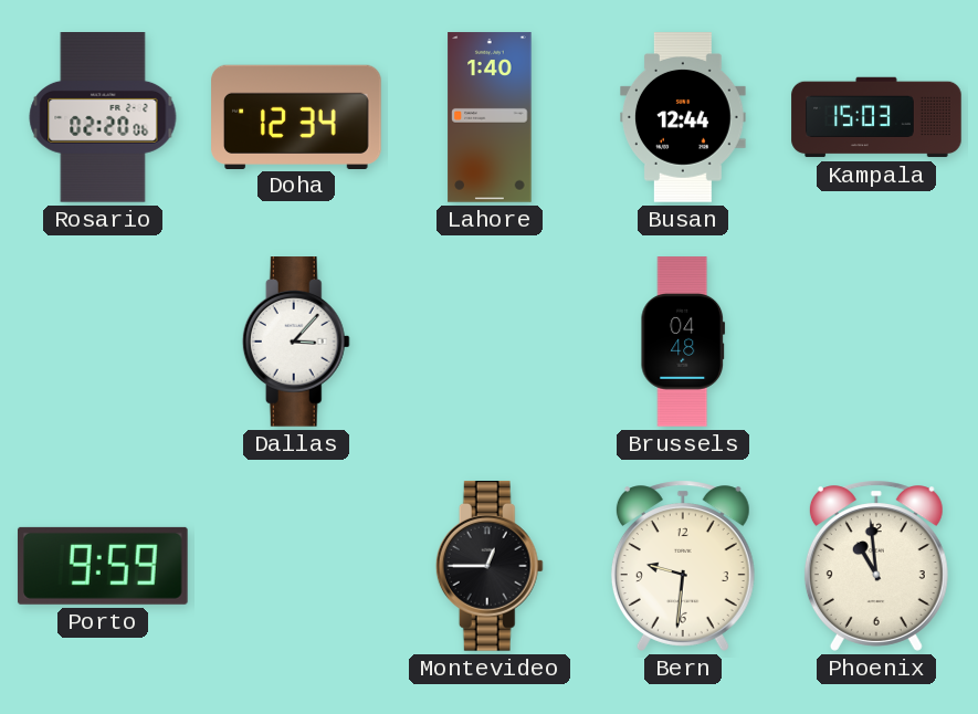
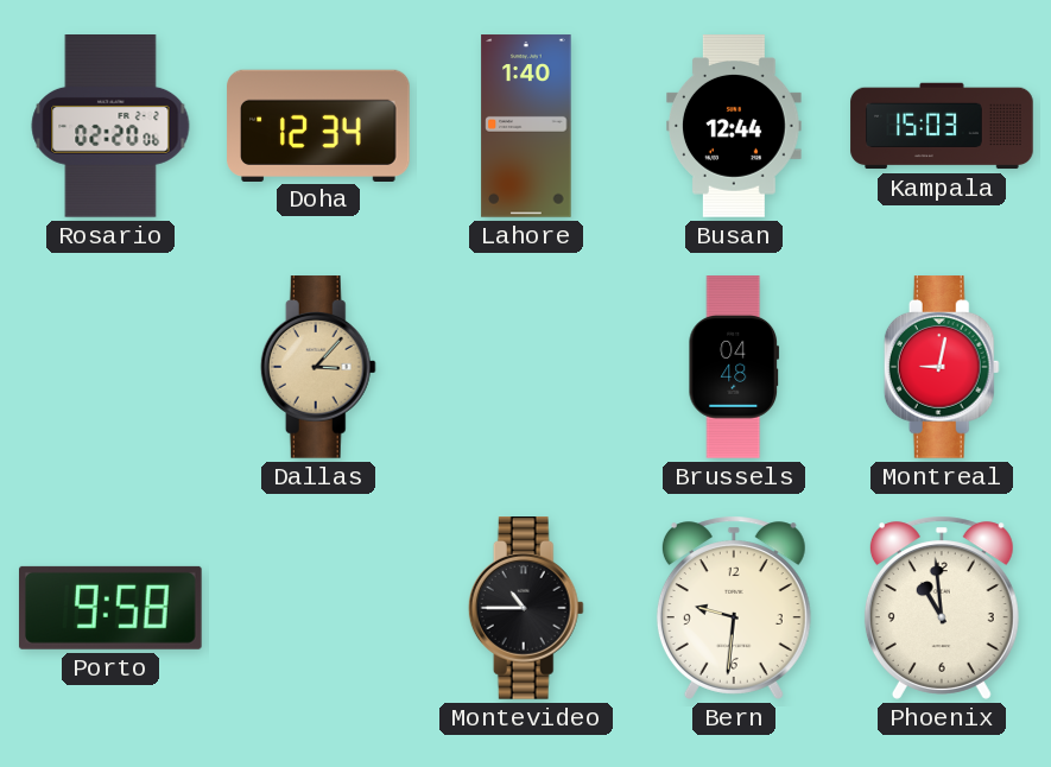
Dallas dial: white -> champagne
Montreal: none -> 9:02
Porto: 9:59 -> 9:58
Montevideo: 12:45 -> 10:45
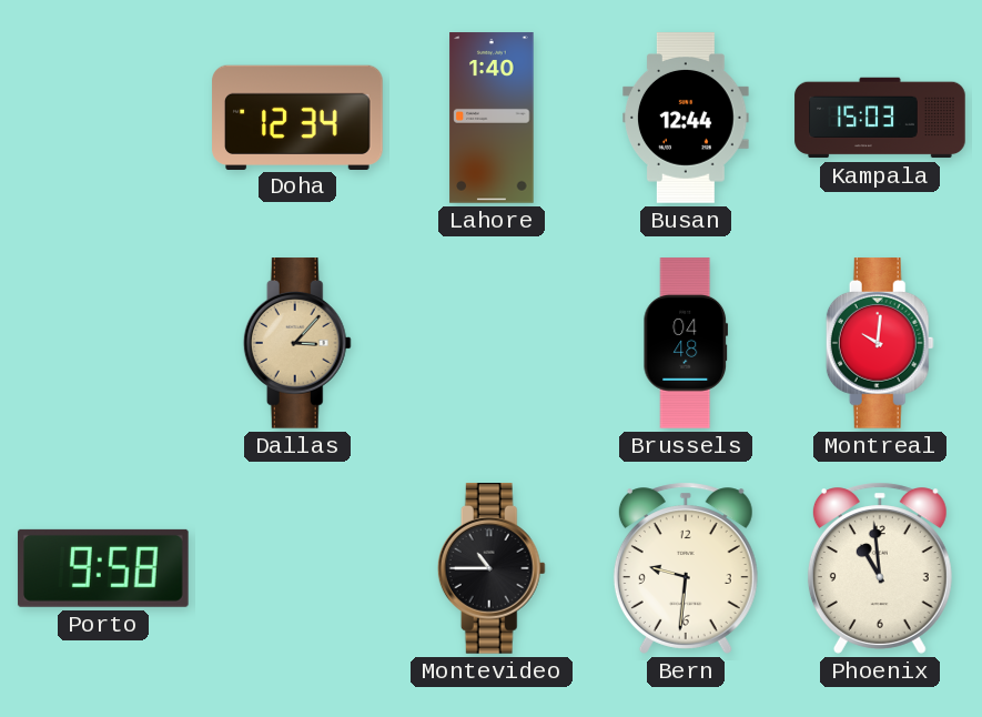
Rosario: 02:20 -> none
Montreal: 9:02 -> 10:01
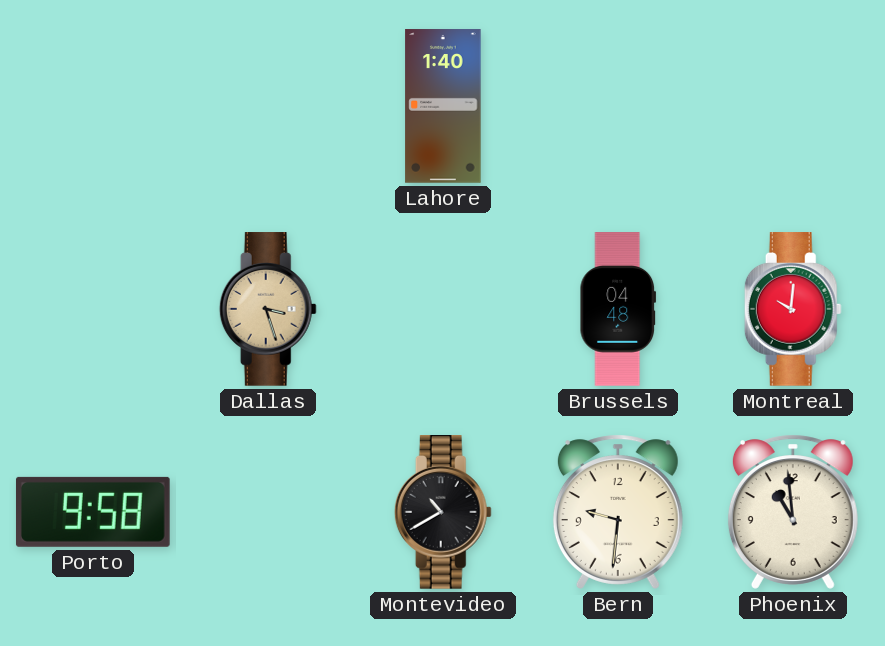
Doha: 12:34 -> none
Busan: 12:44 -> none
Kampala: 15:03 -> none
Dallas: 3:07 -> 3:27
Montevideo: 10:45 -> 10:40
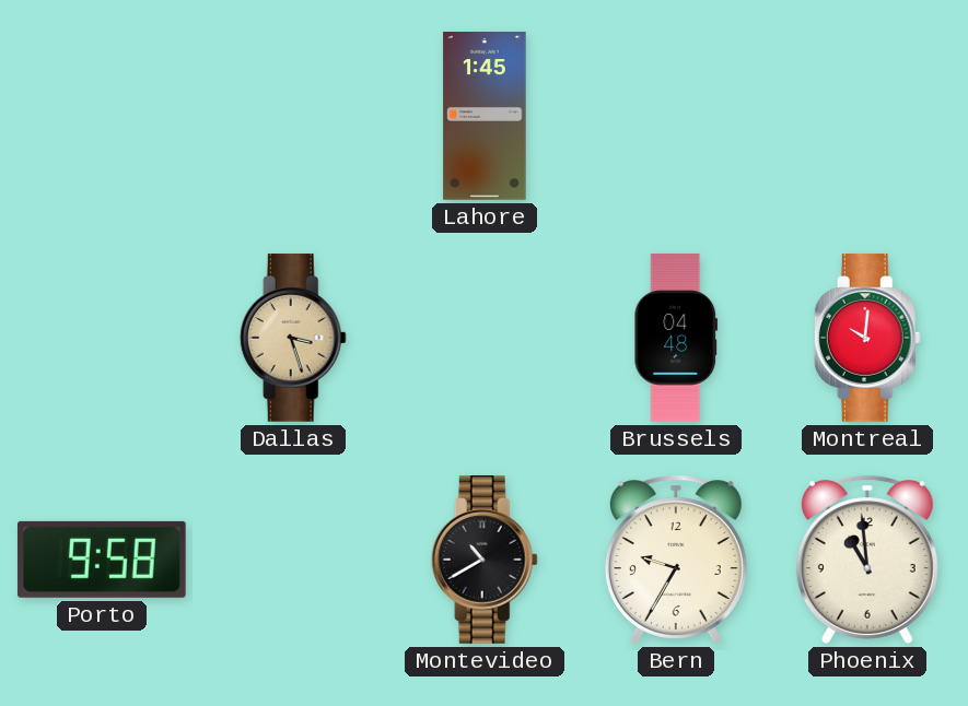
Lahore: 1:40 -> 1:45
Bern: 9:31 -> 9:35
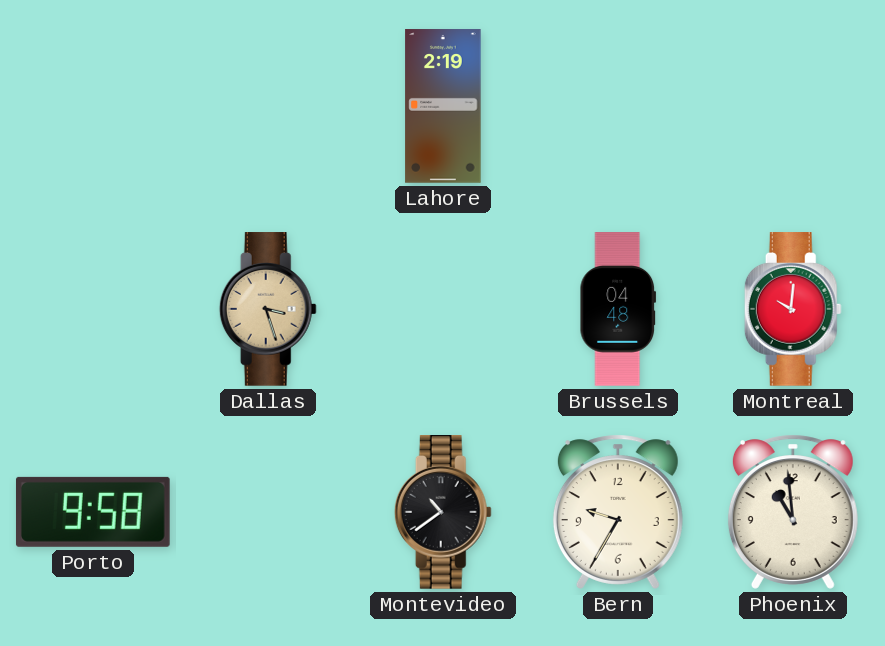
Lahore: 1:45 -> 2:19
Montevideo: 10:40 -> 10:39
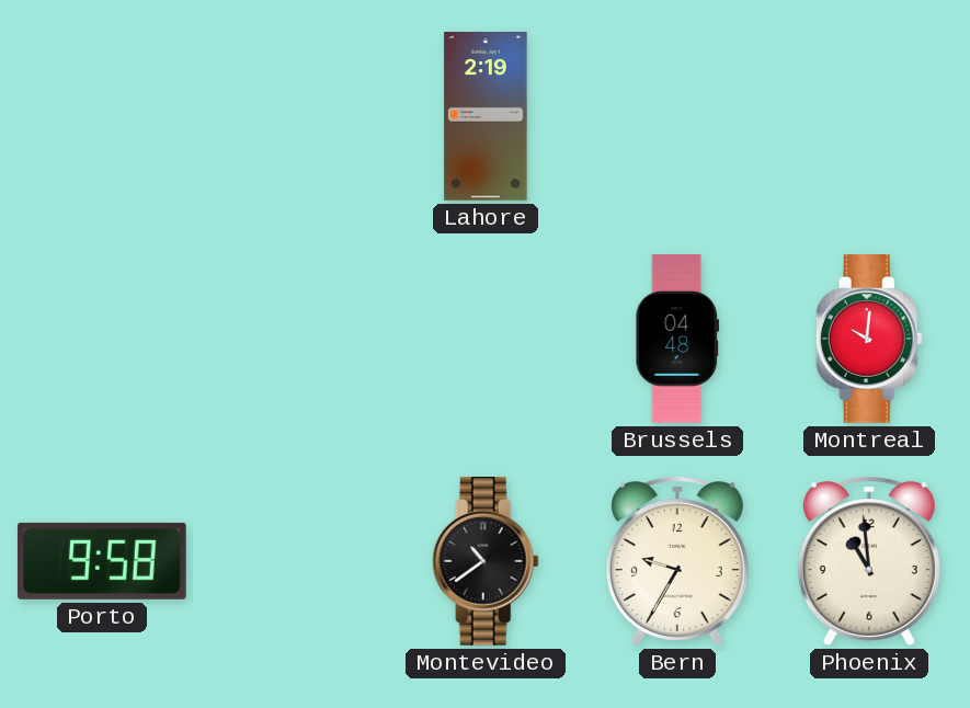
Dallas: 3:27 -> none
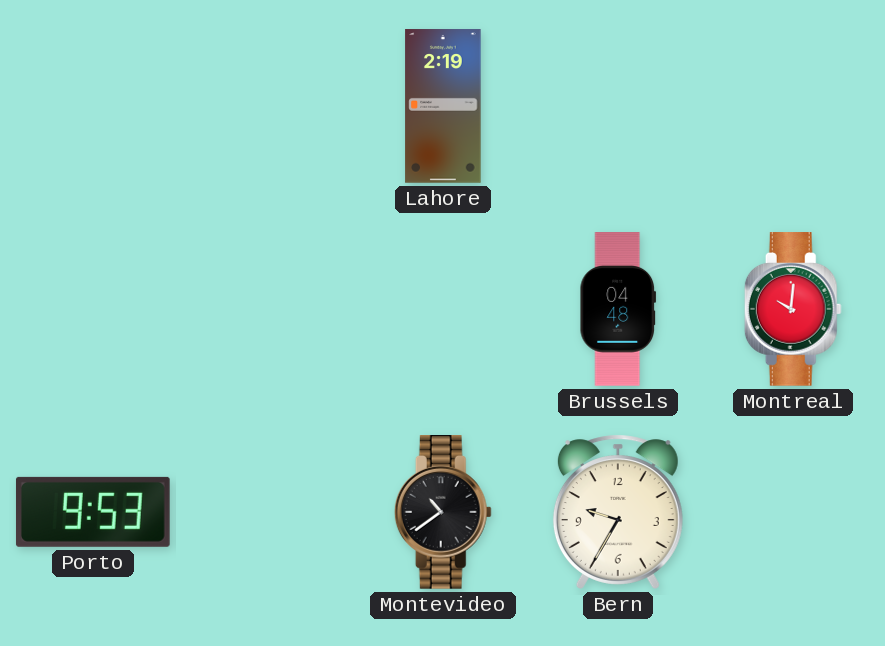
Porto: 9:58 -> 9:53
Phoenix: 10:59 -> none
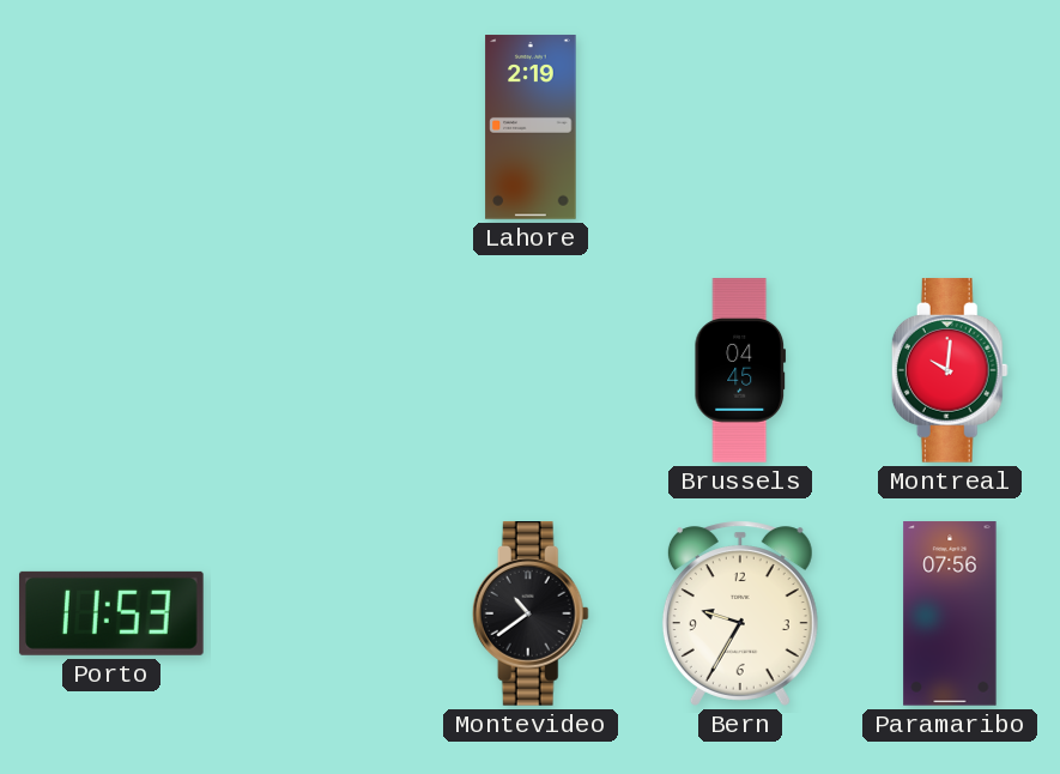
Brussels: 04:48 -> 04:45
Porto: 9:53 -> 11:53
Paramaribo: none -> 07:56
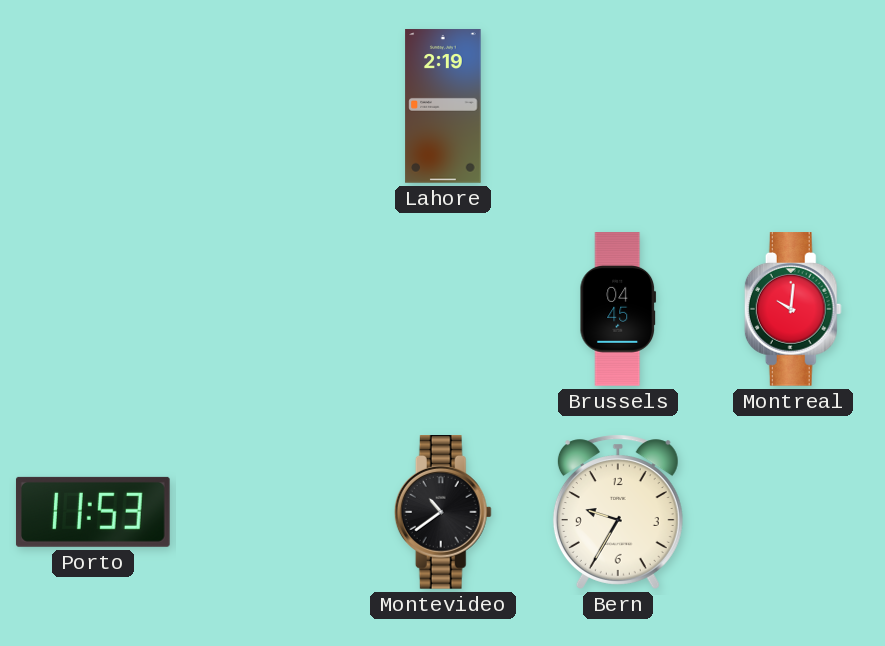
Paramaribo: 07:56 -> none
